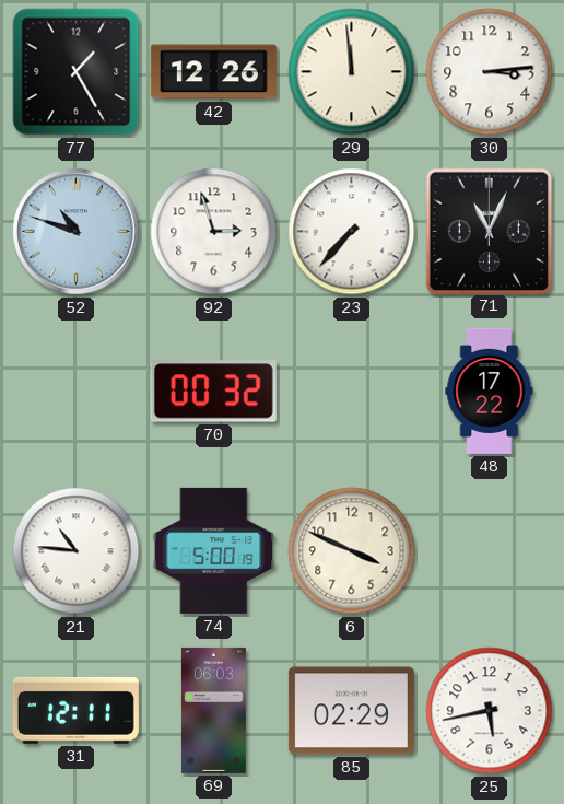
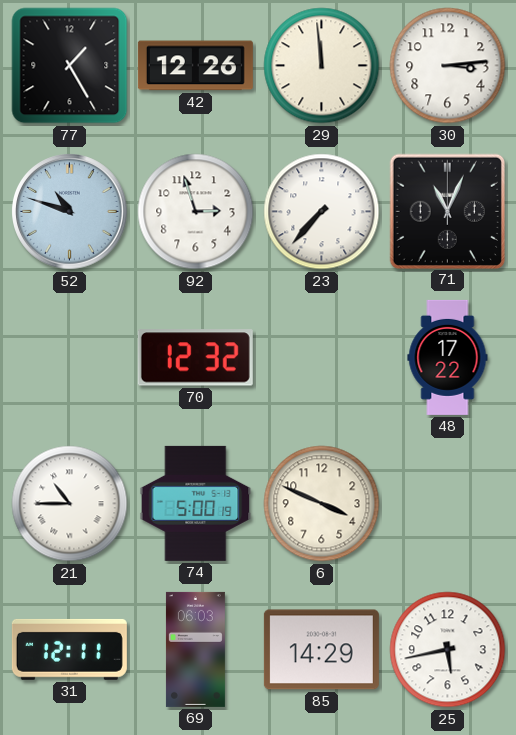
70: 00:32 -> 12:32
21: 10:46 -> 10:45
85: 02:29 -> 14:29
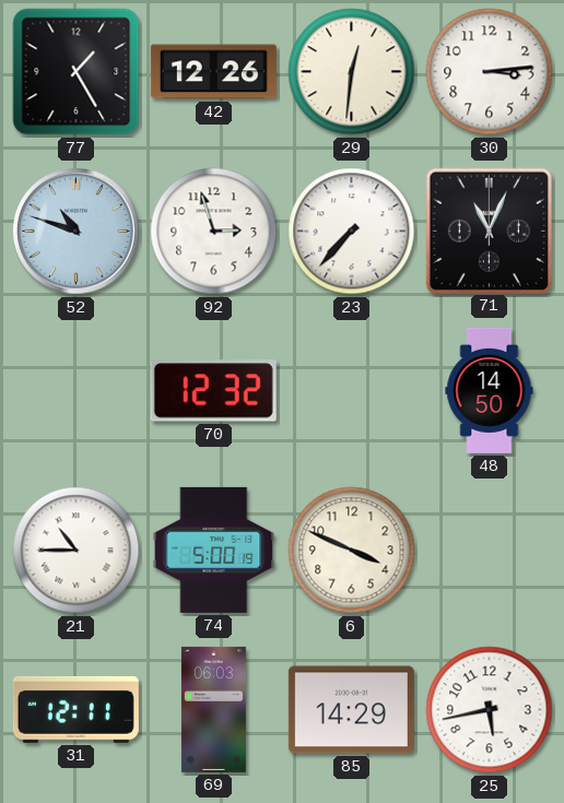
29: 11:59 -> 12:31
48: 17:22 -> 14:50
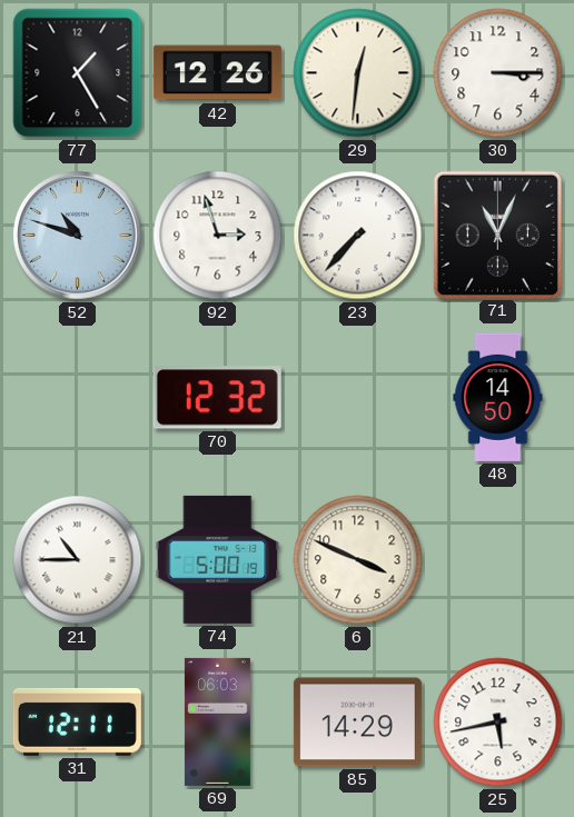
30: 3:14 -> 3:15
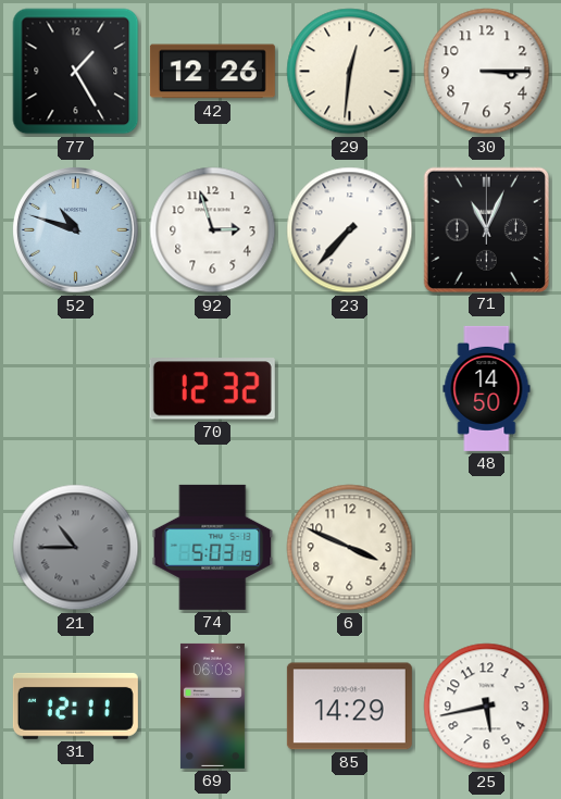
21 dial: white -> grey
74: 5:00 -> 5:03
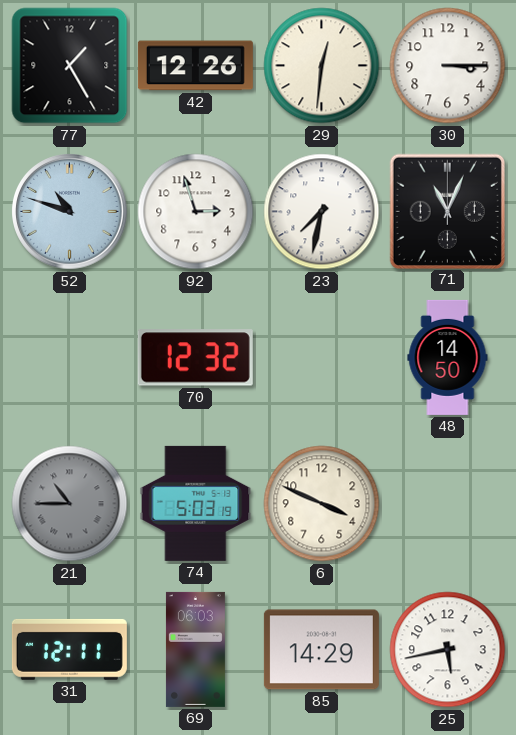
23: 7:37 -> 7:32
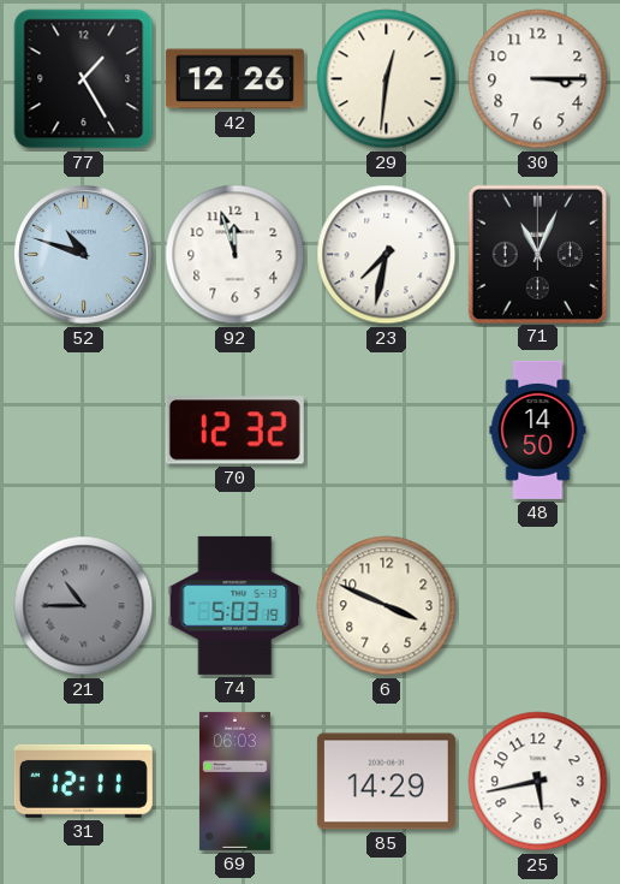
92: 2:57 -> 11:57
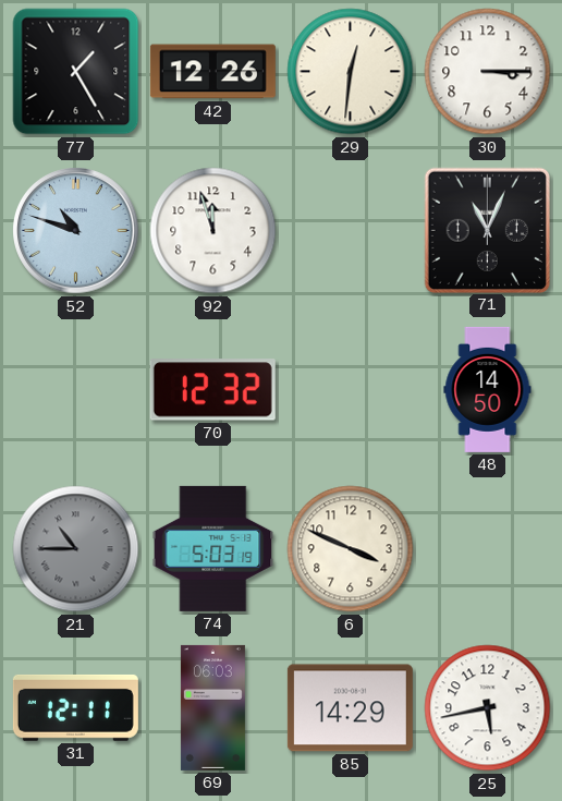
23: 7:32 -> none
